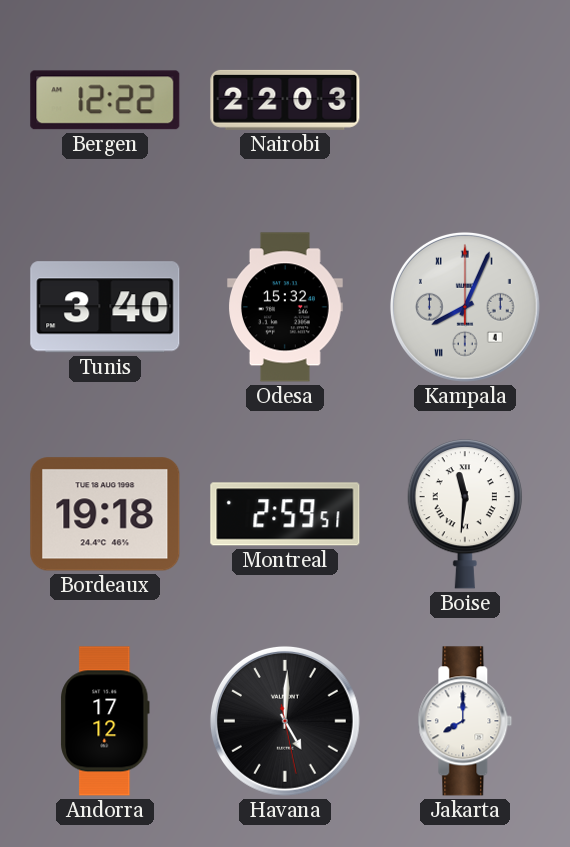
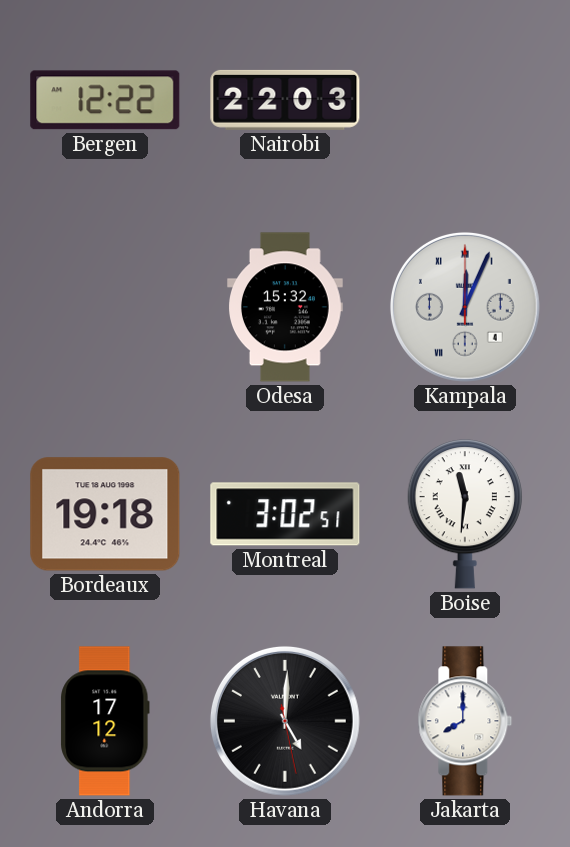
Tunis: 3:40 -> none
Kampala: 8:04 -> 12:04
Montreal: 2:59 -> 3:02
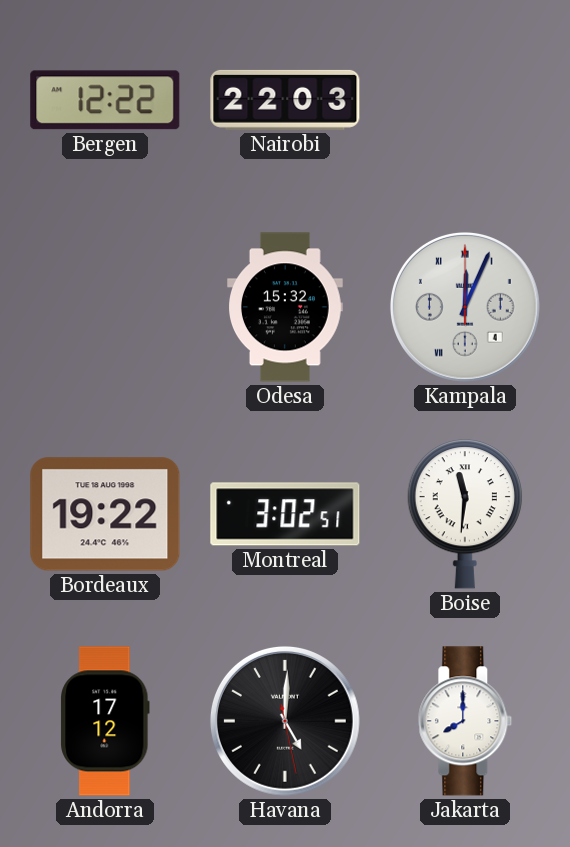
Bordeaux: 19:18 -> 19:22
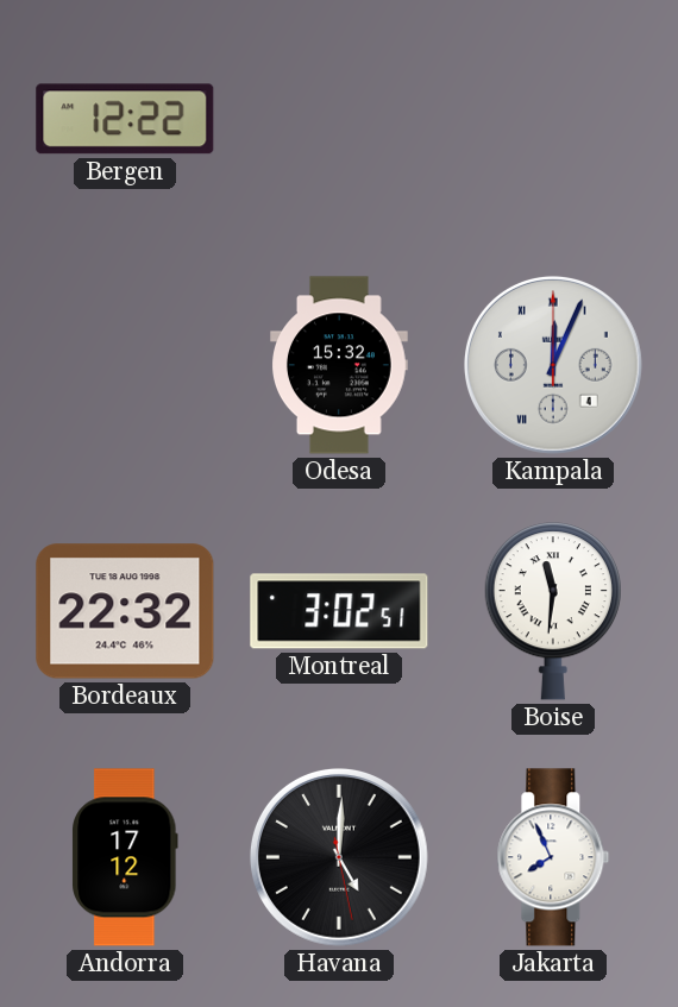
Nairobi: 22:03 -> none
Bordeaux: 19:22 -> 22:32
Jakarta: 8:00 -> 7:56
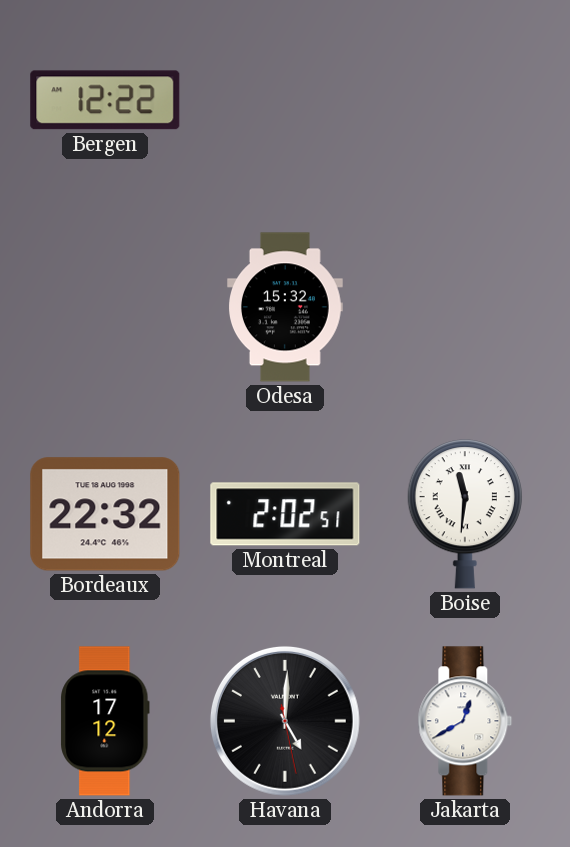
Kampala: 12:04 -> none
Montreal: 3:02 -> 2:02
Jakarta: 7:56 -> 12:40
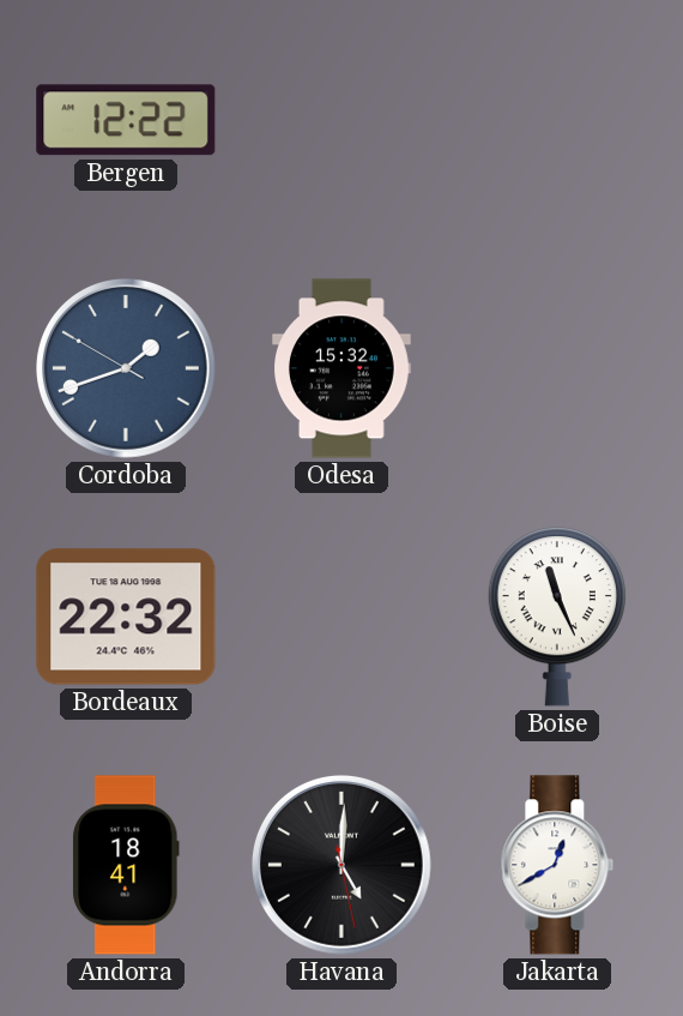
Cordoba: none -> 1:41
Montreal: 2:02 -> none
Boise: 11:31 -> 11:26
Andorra: 17:12 -> 18:41
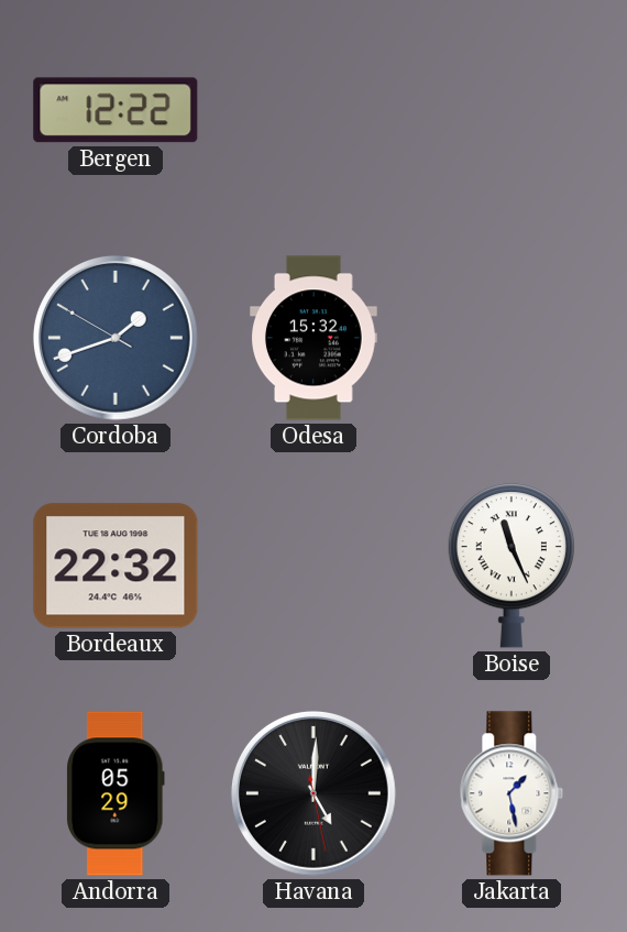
Andorra: 18:41 -> 05:29
Jakarta: 12:40 -> 1:28
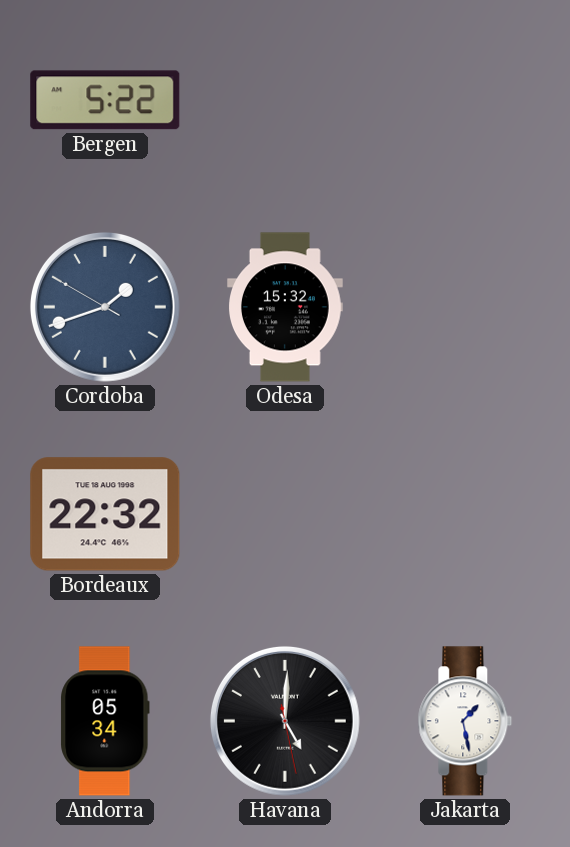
Bergen: 12:22 -> 5:22
Boise: 11:26 -> none
Andorra: 05:29 -> 05:34
